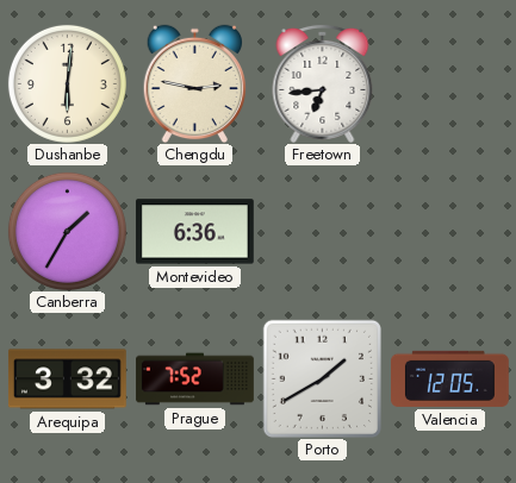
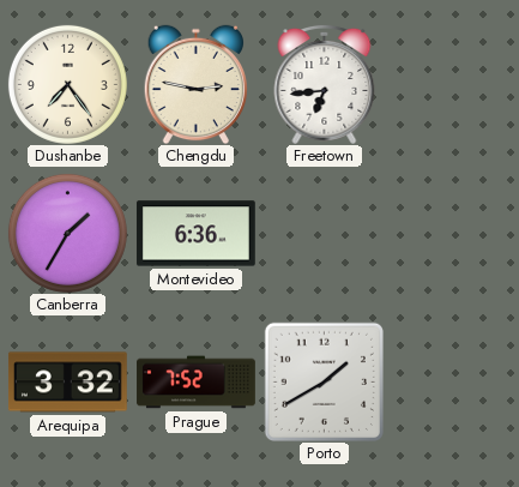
Dushanbe: 6:01 -> 7:24
Valencia: 12:05 -> none
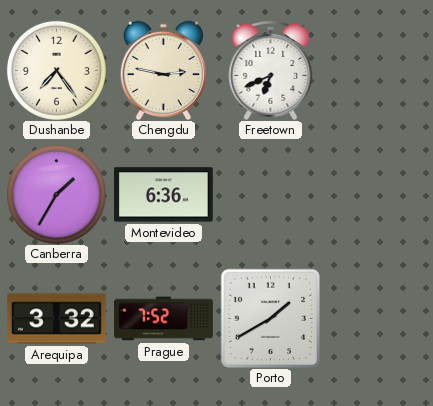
Freetown: 6:44 -> 6:41
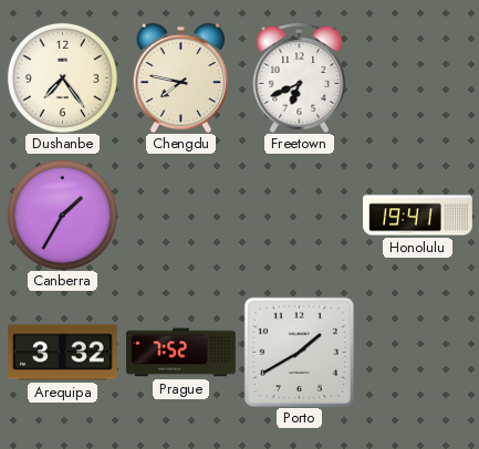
Chengdu: 2:47 -> 7:47
Montevideo: 6:36 -> none
Honolulu: none -> 19:41
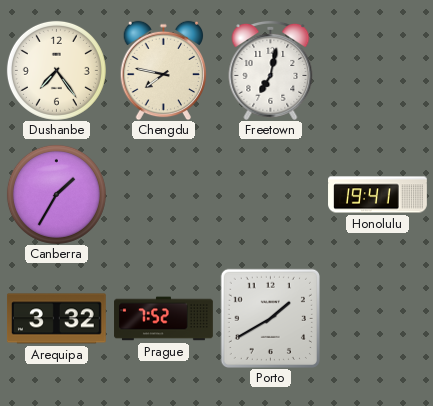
Freetown: 6:41 -> 7:02
